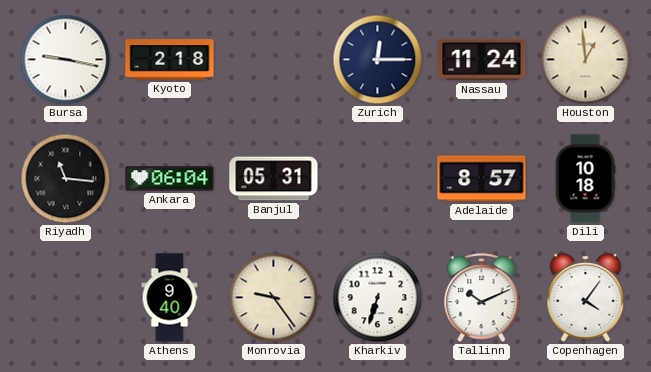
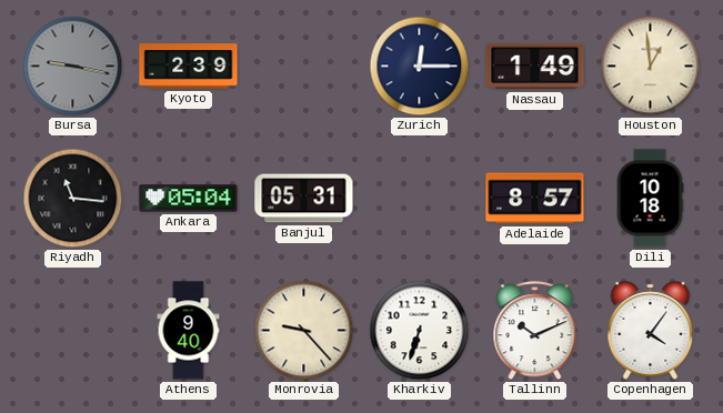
Bursa dial: white -> grey
Kyoto: 2:18 -> 2:39
Nassau: 11:24 -> 1:49
Ankara: 06:04 -> 05:04
Monrovia: 9:24 -> 9:23
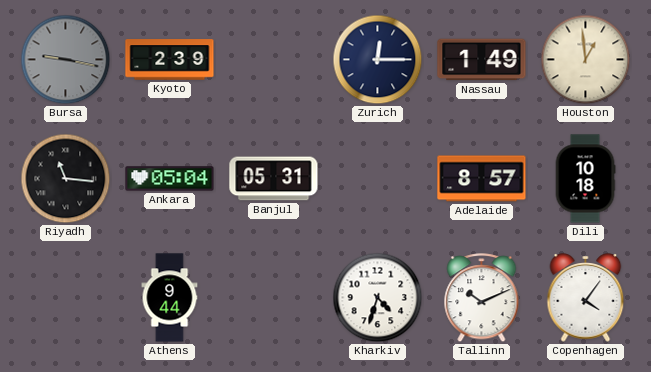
Athens: 9:40 -> 9:44
Monrovia: 9:23 -> none
Kharkiv: 6:33 -> 4:33
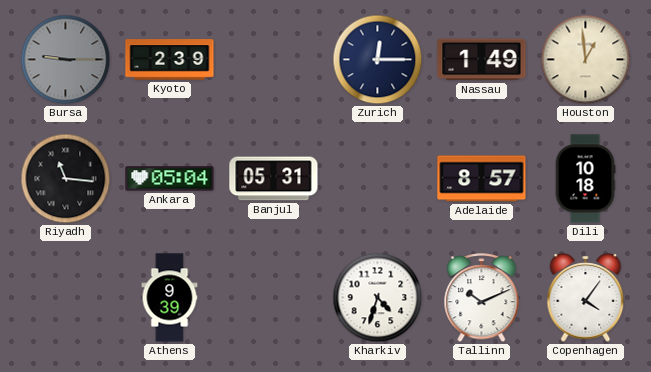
Bursa: 9:17 -> 9:15
Athens: 9:44 -> 9:39
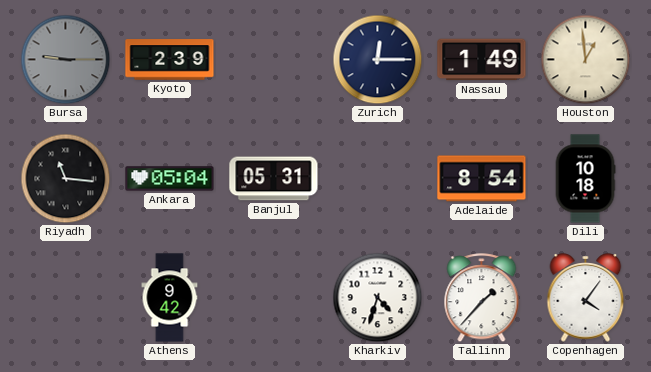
Adelaide: 8:57 -> 8:54
Athens: 9:39 -> 9:42
Tallinn: 10:11 -> 1:37
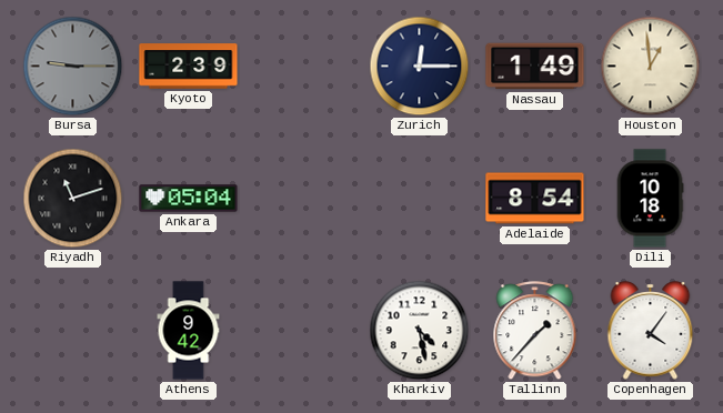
Riyadh: 11:16 -> 11:12
Banjul: 05:31 -> none
Kharkiv: 4:33 -> 4:28
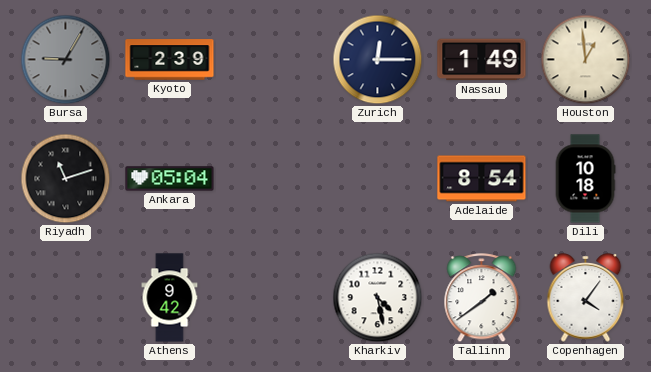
Bursa: 9:15 -> 9:05
Tallinn: 1:37 -> 1:39
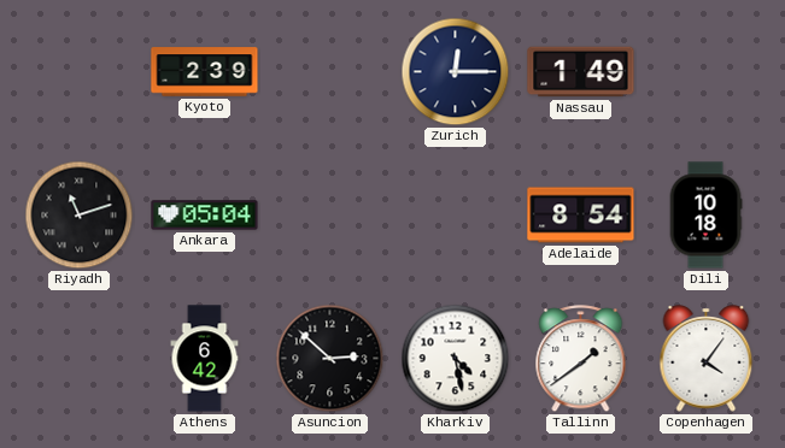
Bursa: 9:05 -> none
Houston: 12:59 -> none
Athens: 9:42 -> 6:42
Asuncion: none -> 2:52
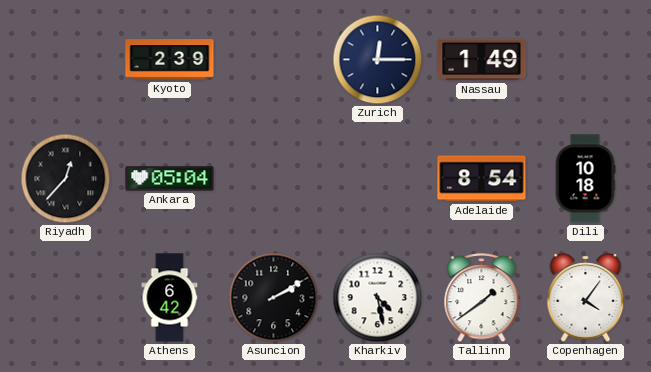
Riyadh: 11:12 -> 12:37
Asuncion: 2:52 -> 2:10
